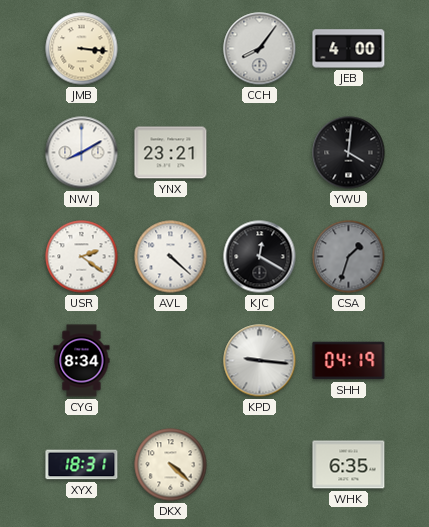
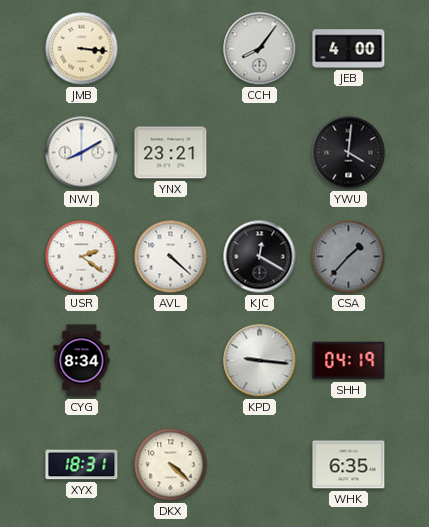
CSA: 1:33 -> 1:37
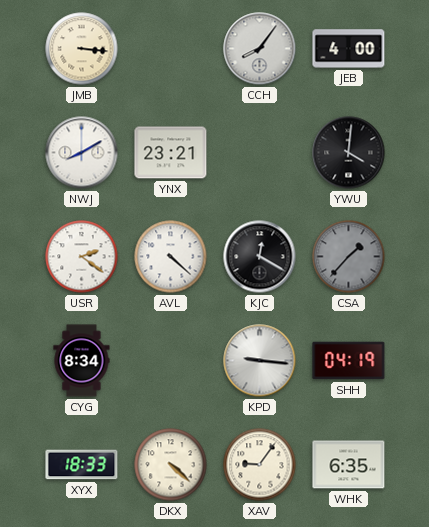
XYX: 18:31 -> 18:33
XAV: none -> 9:06
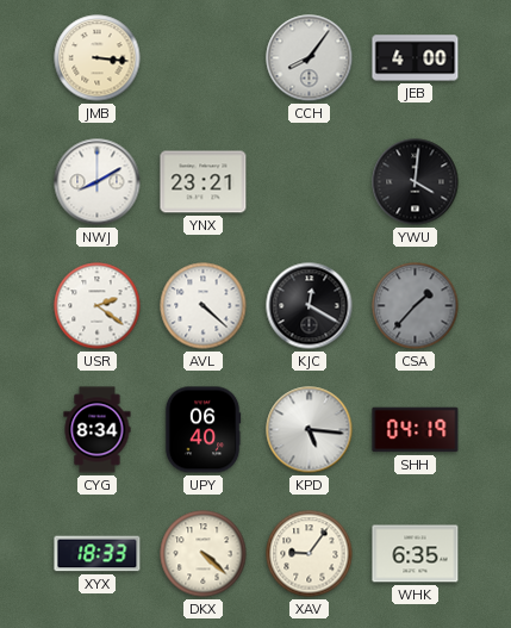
UPY: none -> 06:40
KPD: 9:16 -> 5:16
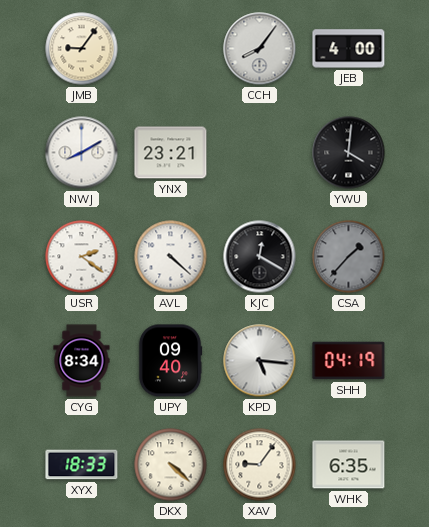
JMB: 3:16 -> 9:06
UPY: 06:40 -> 09:40
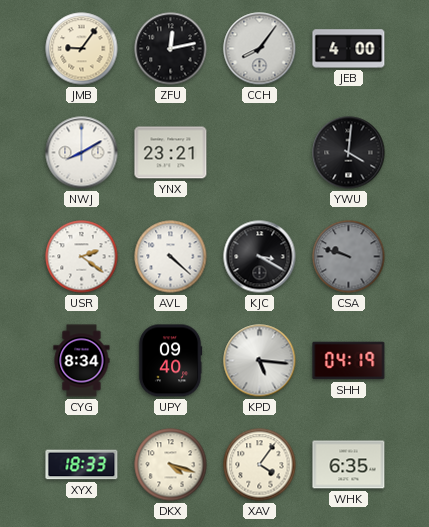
ZFU: none -> 12:13
KJC: 12:20 -> 3:20
CSA: 1:37 -> 9:48
DKX: 4:22 -> 4:18
XAV: 9:06 -> 4:06
